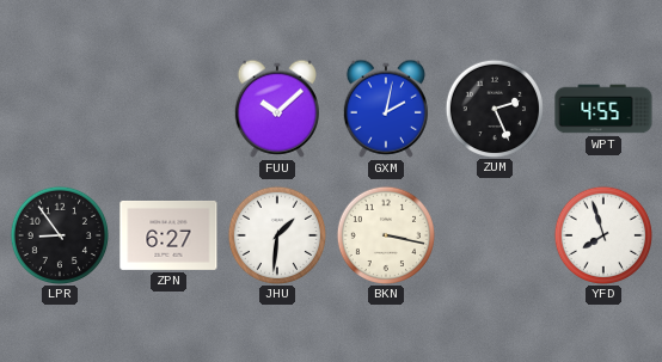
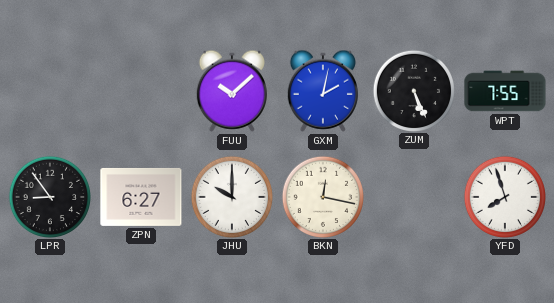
ZUM: 2:26 -> 5:26
WPT: 4:55 -> 7:55
JHU: 1:31 -> 10:00
BKN: 3:17 -> 12:17
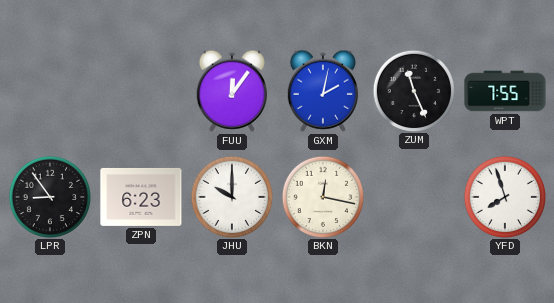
FUU: 10:08 -> 12:06
ZUM: 5:26 -> 11:26
ZPN: 6:27 -> 6:23
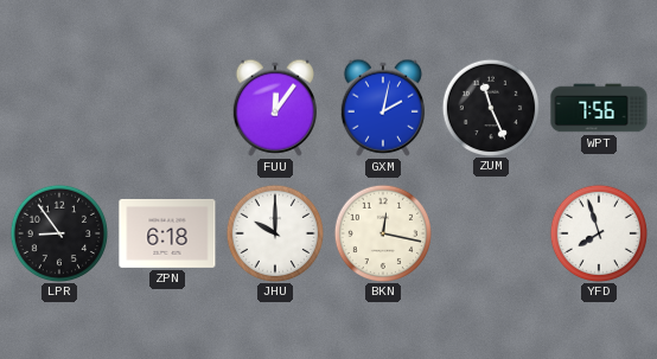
WPT: 7:55 -> 7:56
ZPN: 6:23 -> 6:18
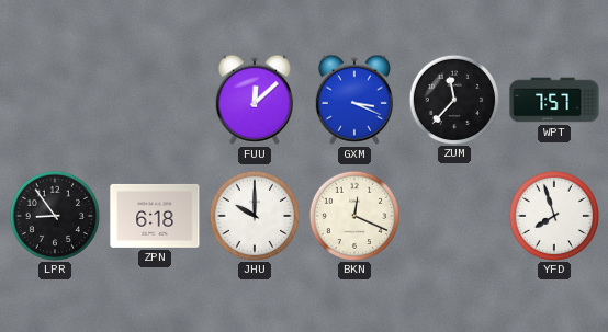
FUU: 12:06 -> 12:08
GXM: 2:02 -> 3:19
ZUM: 11:26 -> 11:37
WPT: 7:56 -> 7:57
BKN: 12:17 -> 12:19
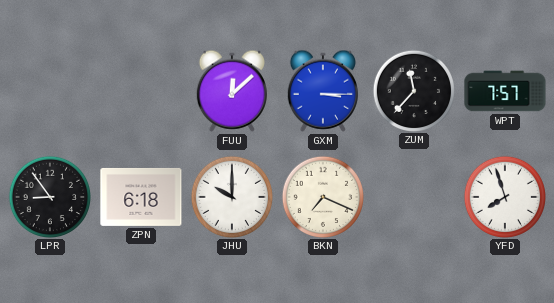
GXM: 3:19 -> 3:15
BKN: 12:19 -> 7:19
